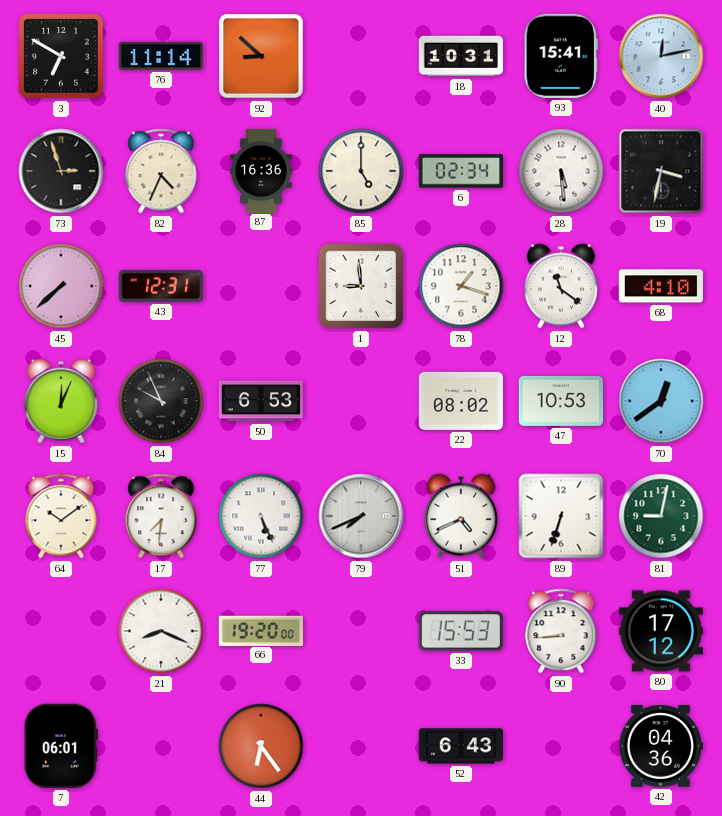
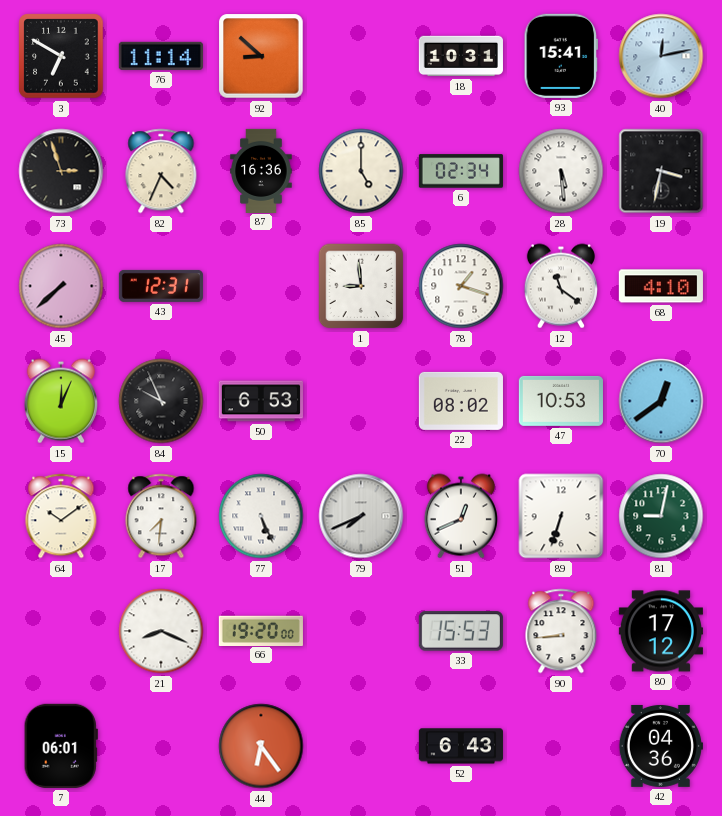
51: 4:41 -> 12:41
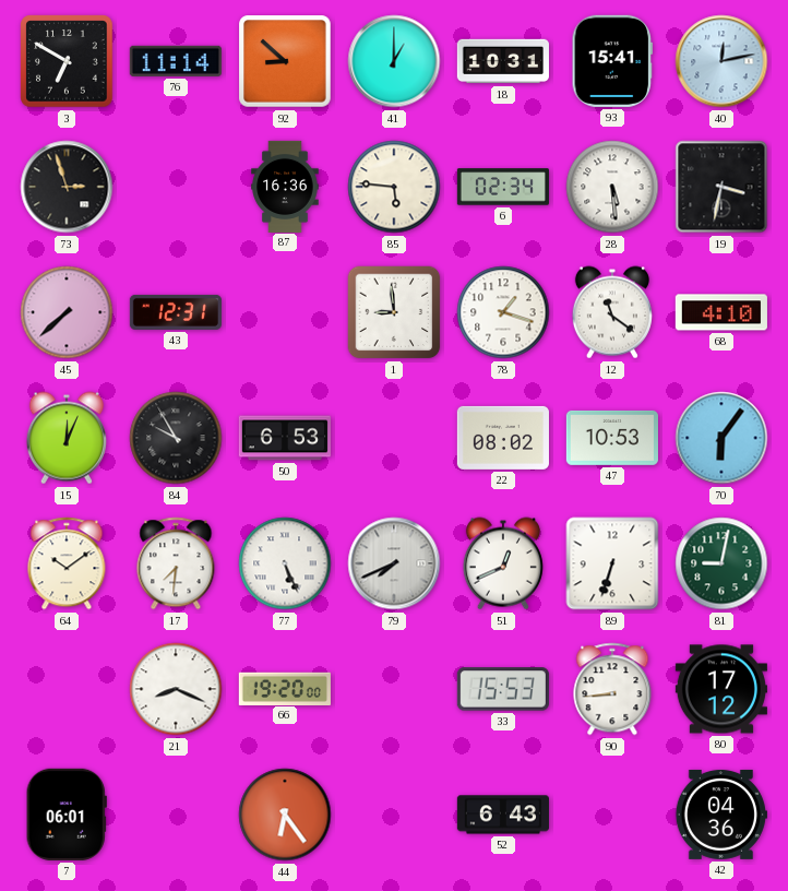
41: none -> 1:00
82: 4:34 -> none
85: 5:00 -> 5:46
84: 9:56 -> 9:55
70: 12:39 -> 6:06
